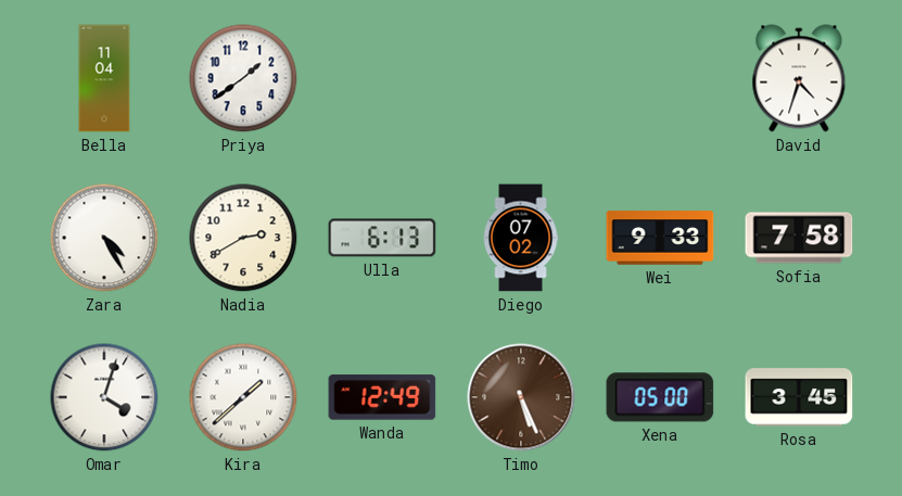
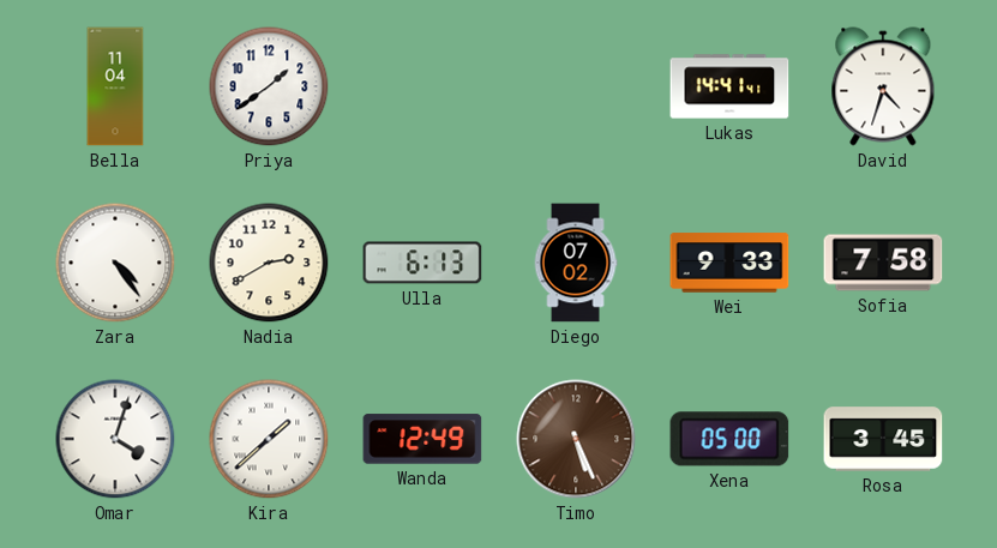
Lukas: none -> 14:41
Zara: 4:25 -> 4:24
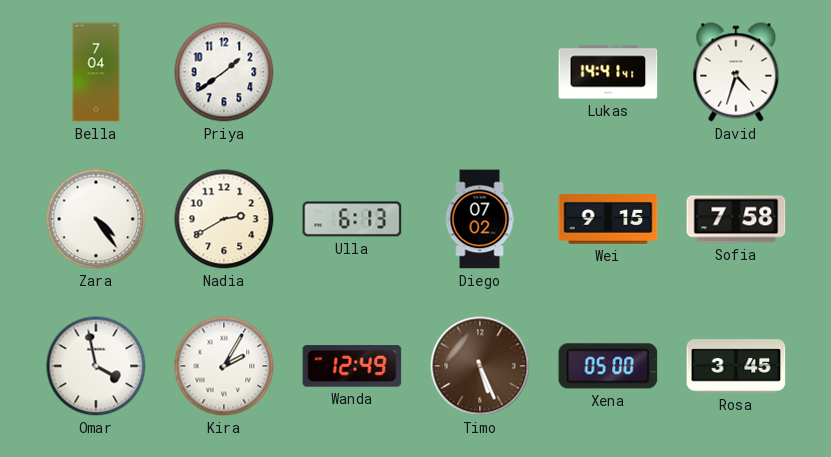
Bella: 11:04 -> 7:04
Wei: 9:33 -> 9:15
Omar: 4:03 -> 3:58
Kira: 1:38 -> 2:05
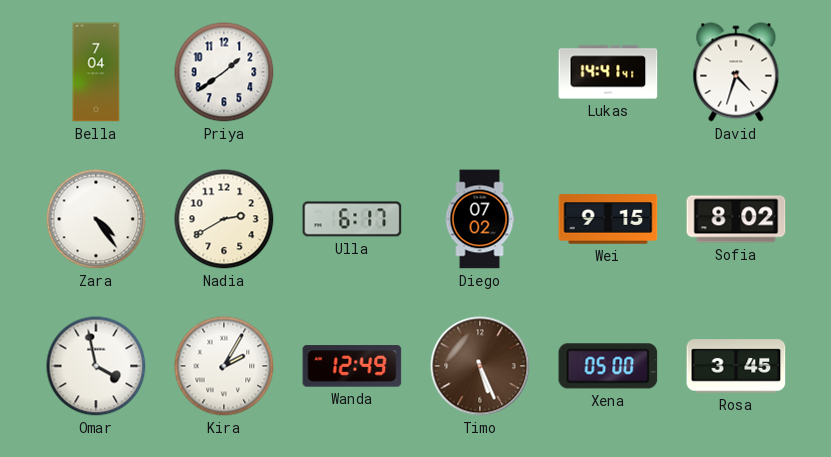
Ulla: 6:13 -> 6:17
Sofia: 7:58 -> 8:02
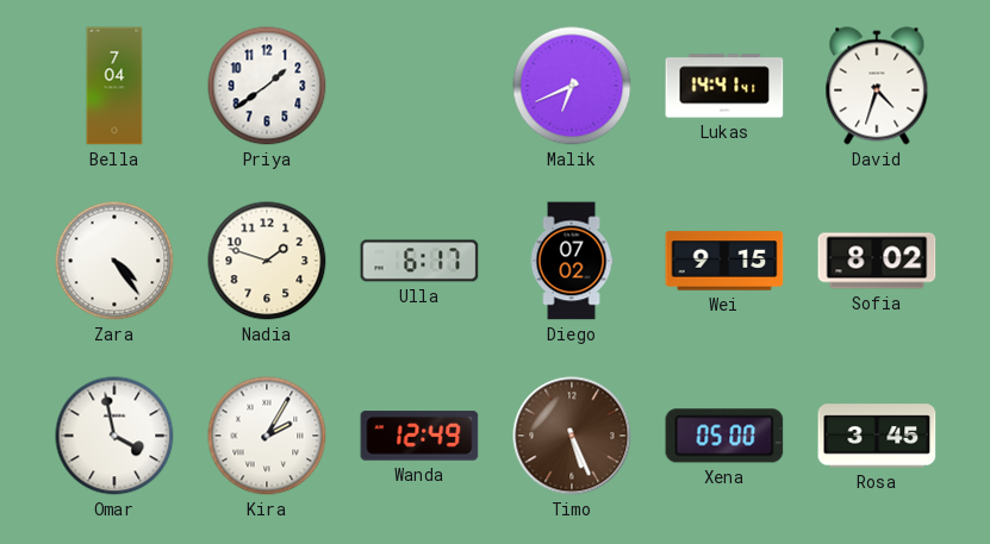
Malik: none -> 6:41
Nadia: 2:40 -> 1:48
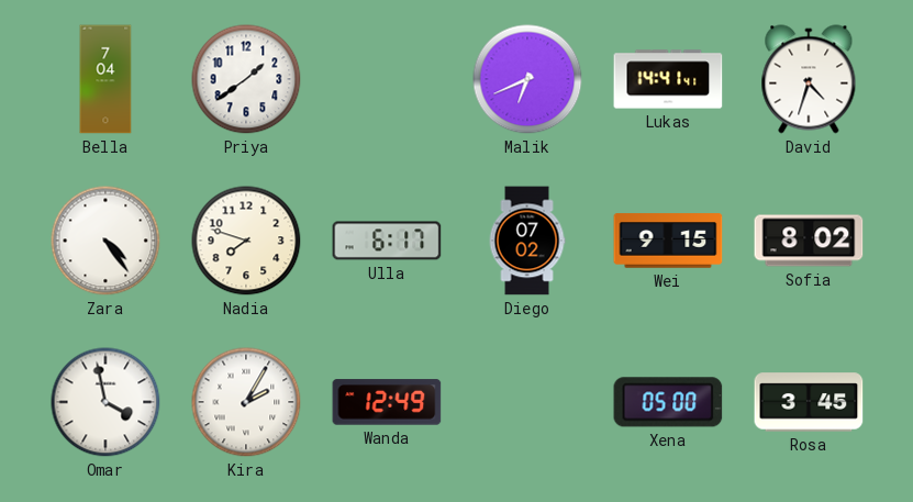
Nadia: 1:48 -> 7:48
Timo: 5:26 -> none
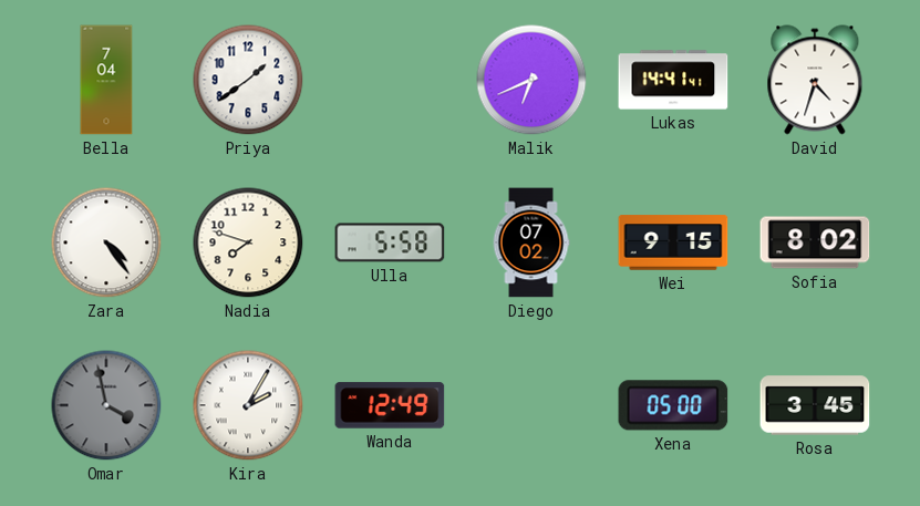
Ulla: 6:17 -> 5:58
Omar dial: white -> grey
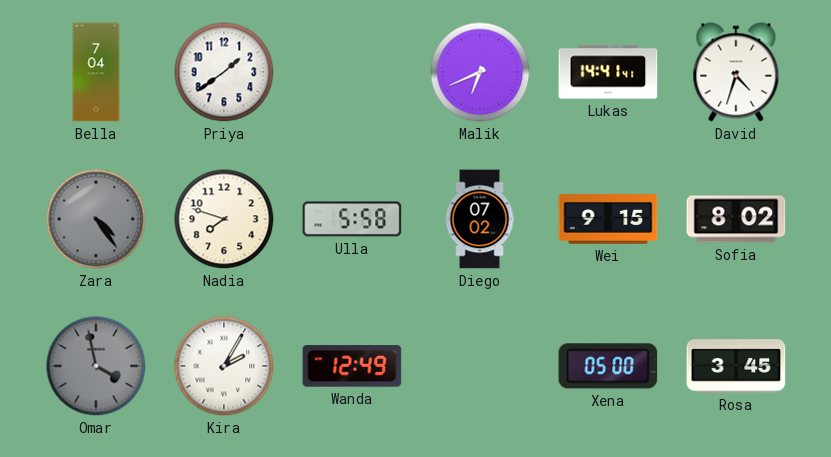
Zara dial: white -> grey
